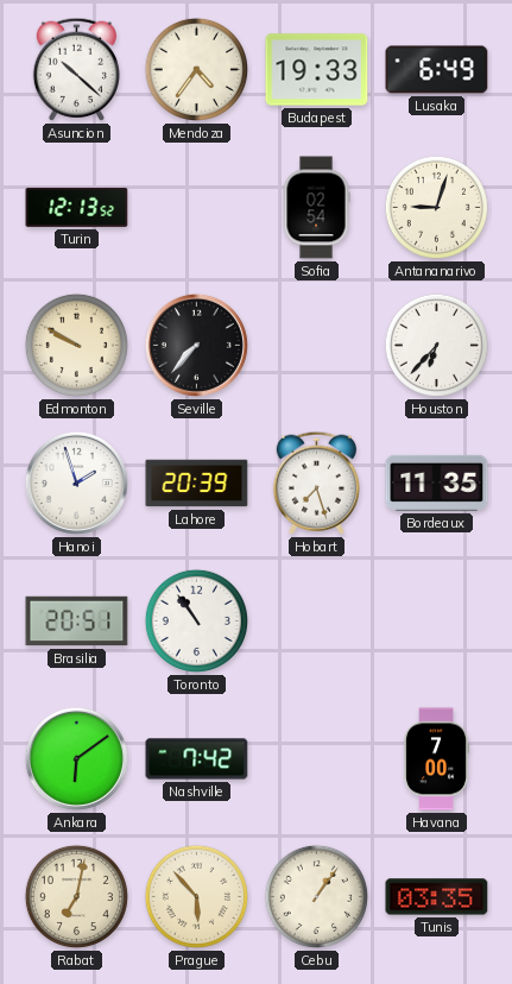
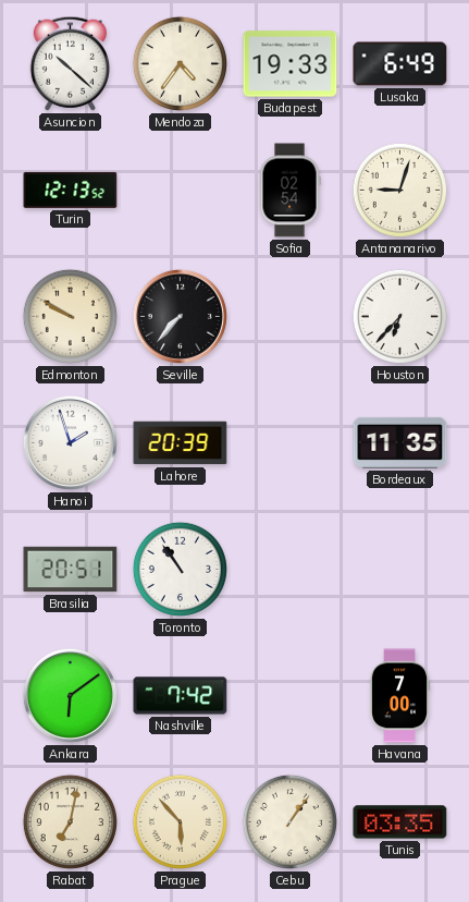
Hobart: 7:27 -> none
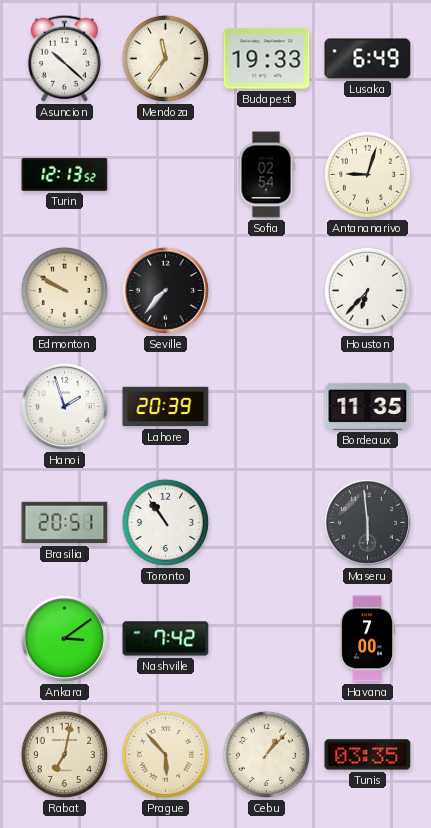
Mendoza: 4:36 -> 11:36
Maseru: none -> 5:59
Ankara: 6:09 -> 3:09
Cebu: 1:06 -> 1:07
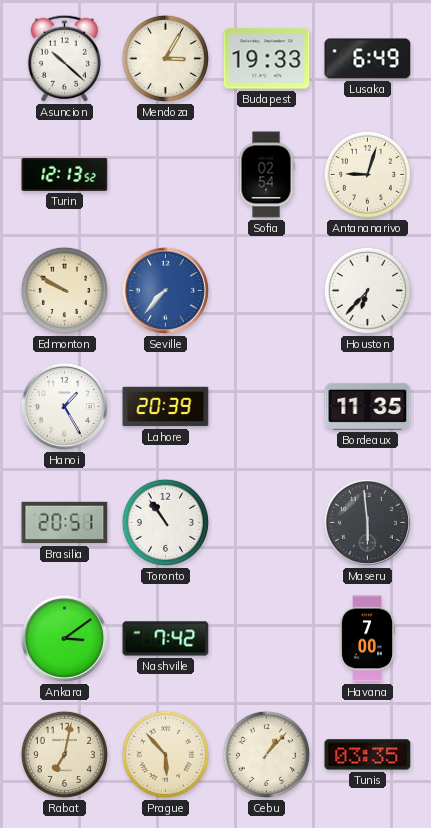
Mendoza: 11:36 -> 3:05
Seville dial: black -> blue
Hanoi: 1:57 -> 1:25
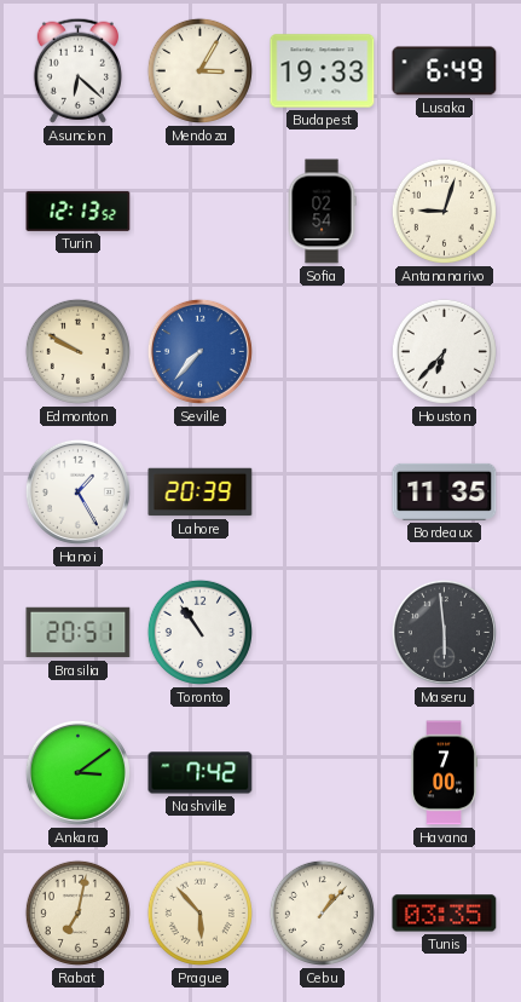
Asuncion: 10:22 -> 6:22
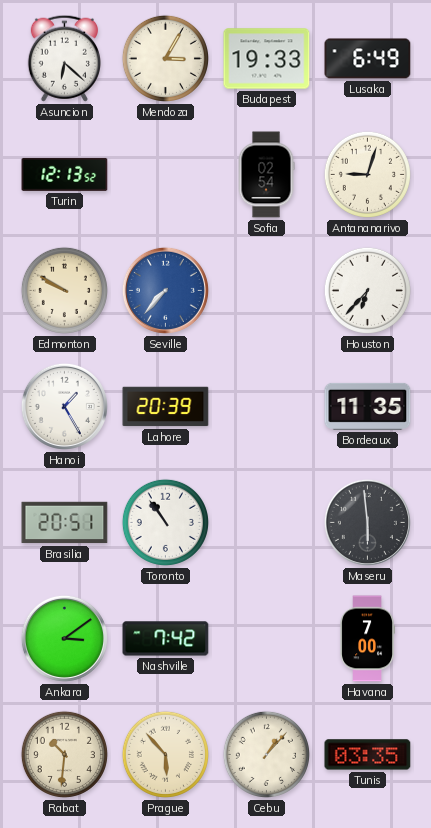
Rabat: 7:02 -> 10:31
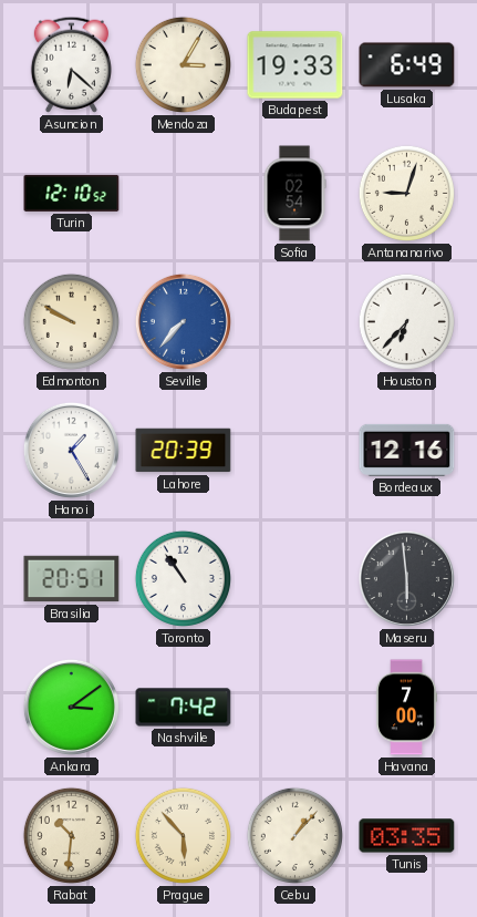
Turin: 12:13 -> 12:10
Bordeaux: 11:35 -> 12:16
